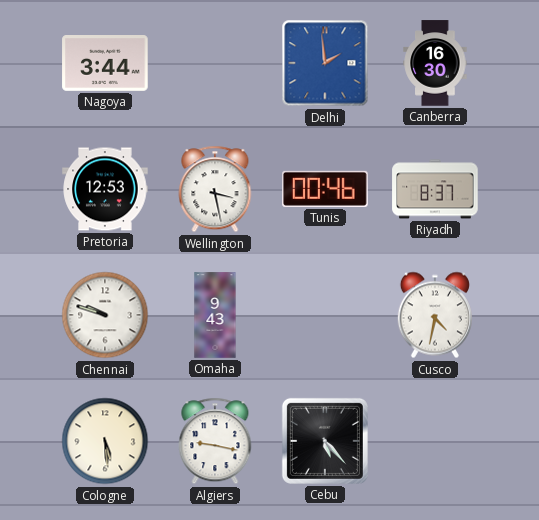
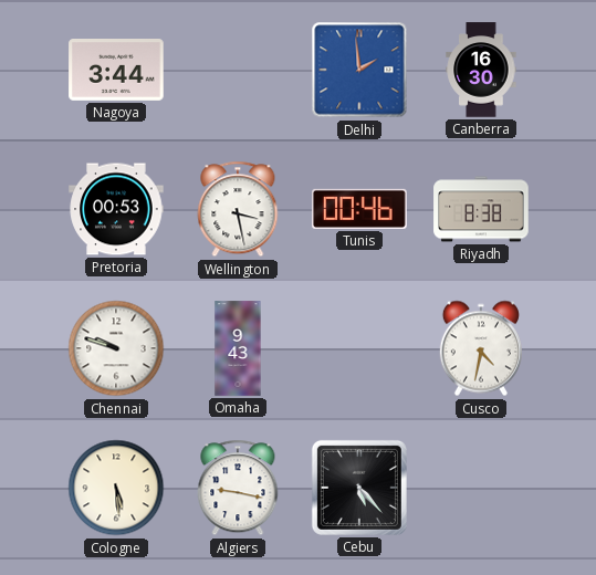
Pretoria: 12:53 -> 00:53
Riyadh: 8:37 -> 8:38
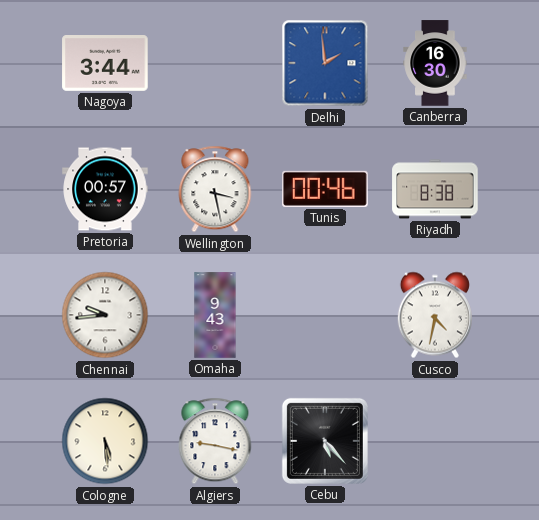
Pretoria: 00:53 -> 00:57
Chennai: 9:48 -> 9:44
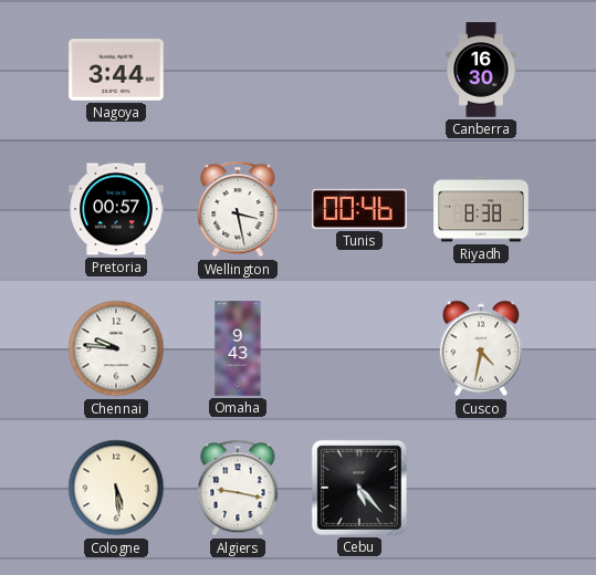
Delhi: 1:59 -> none
Chennai: 9:44 -> 9:46
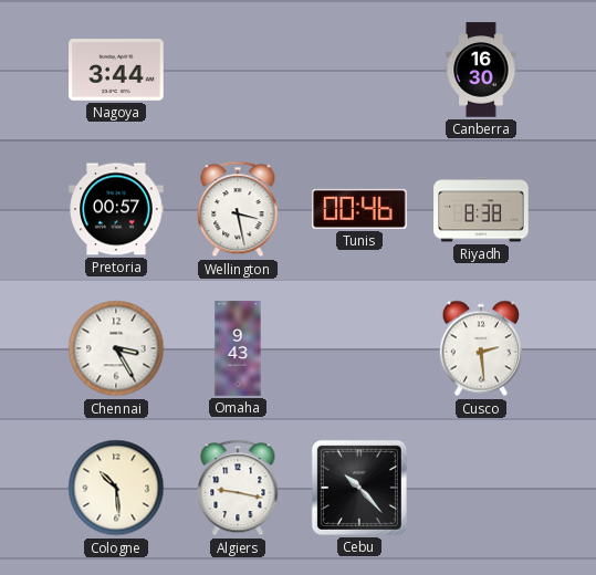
Chennai: 9:46 -> 3:25
Cusco: 4:32 -> 2:29
Cologne: 5:29 -> 10:29
Cebu: 5:23 -> 10:23
